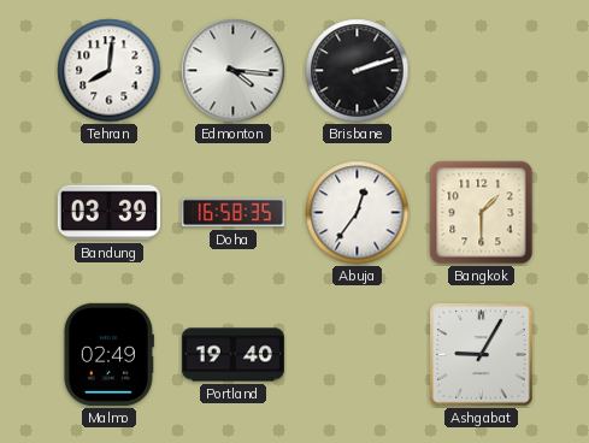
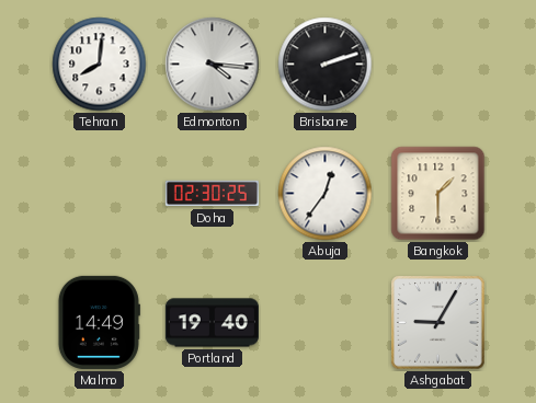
Bandung: 03:39 -> none
Doha: 16:58 -> 02:30
Malmo: 02:49 -> 14:49
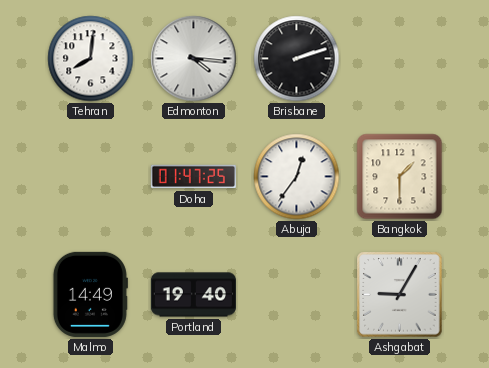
Doha: 02:30 -> 01:47
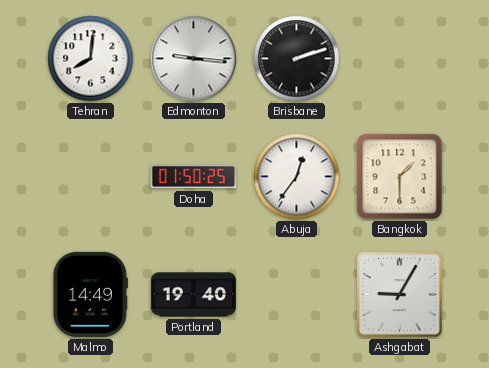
Edmonton: 4:16 -> 9:16
Doha: 01:47 -> 01:50
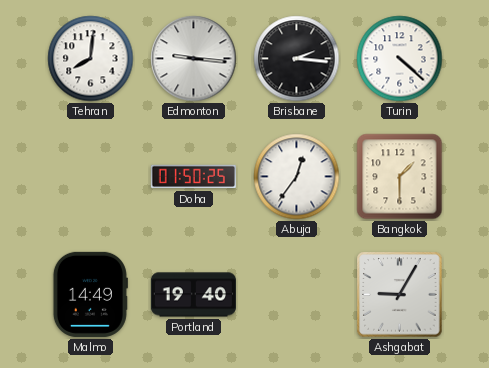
Brisbane: 2:12 -> 2:16
Turin: none -> 4:22
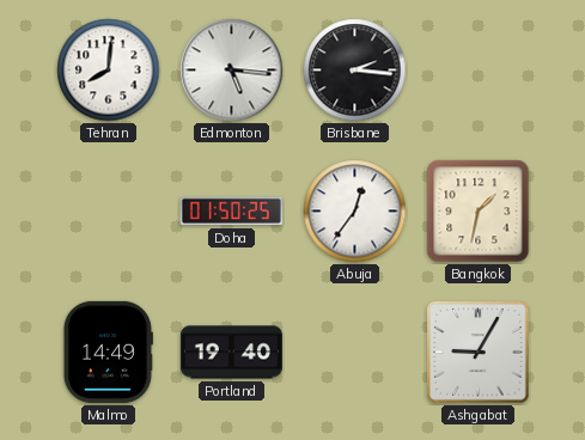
Edmonton: 9:16 -> 5:16
Turin: 4:22 -> none
Bangkok: 1:30 -> 1:32
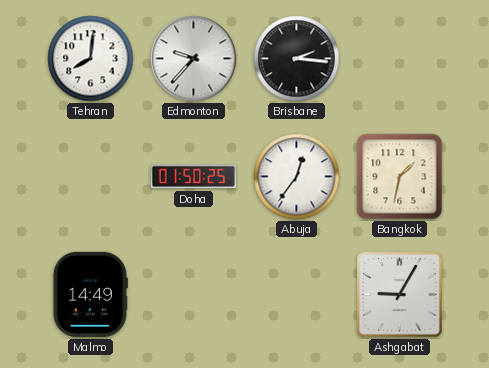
Edmonton: 5:16 -> 9:37
Portland: 19:40 -> none
